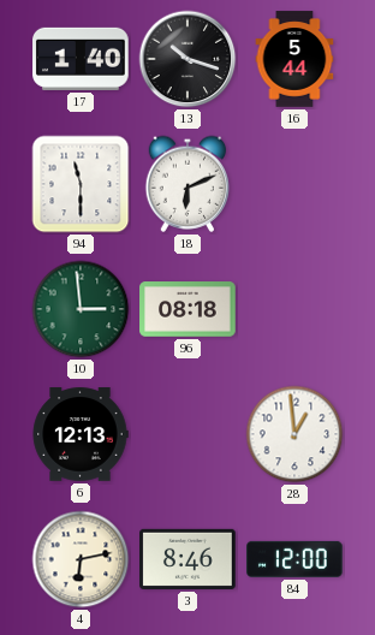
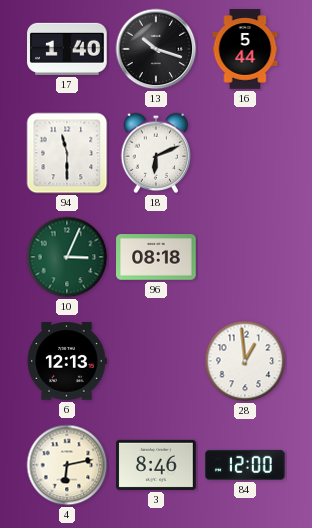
10: 2:59 -> 3:04
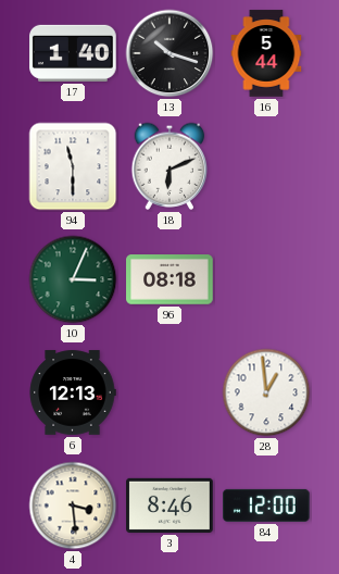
4: 6:13 -> 3:29
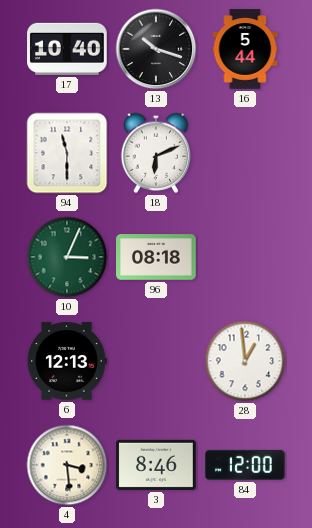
17: 1:40 -> 10:40
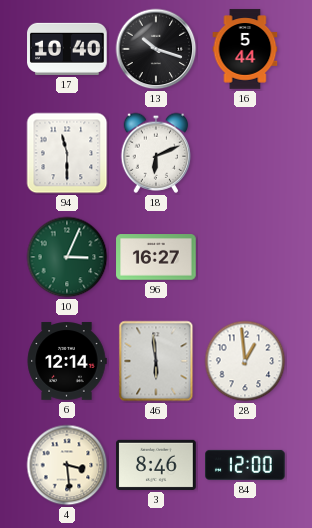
96: 08:18 -> 16:27
6: 12:13 -> 12:14
46: none -> 5:59
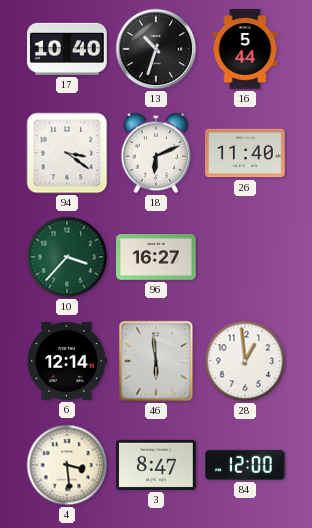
13: 10:18 -> 10:33
94: 11:30 -> 3:21
26: none -> 11:40
10: 3:04 -> 3:37
3: 8:46 -> 8:47
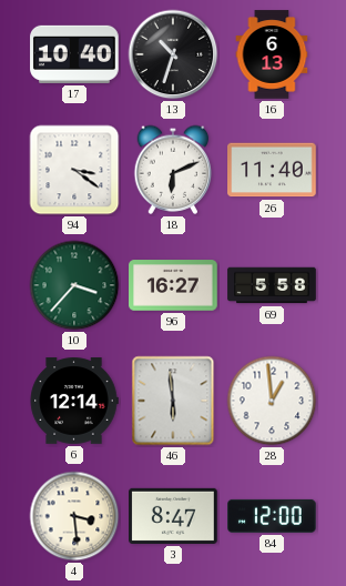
16: 5:44 -> 6:13
69: none -> 5:58
